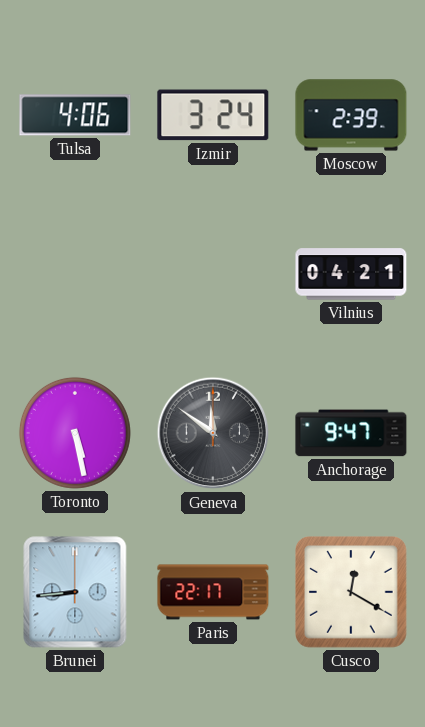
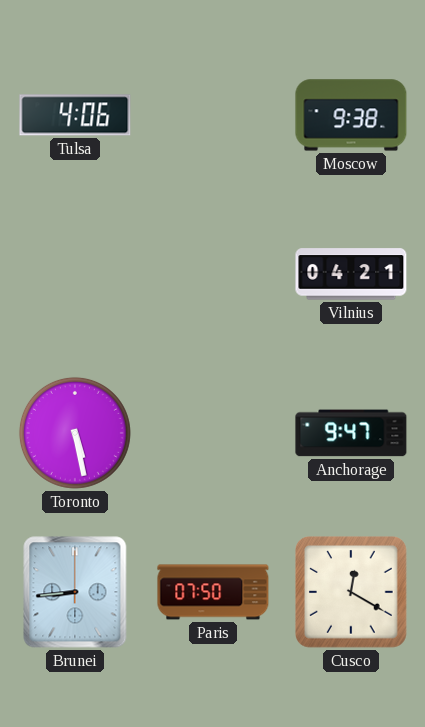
Izmir: 3:24 -> none
Moscow: 2:39 -> 9:38
Geneva: 11:51 -> none
Paris: 22:17 -> 07:50
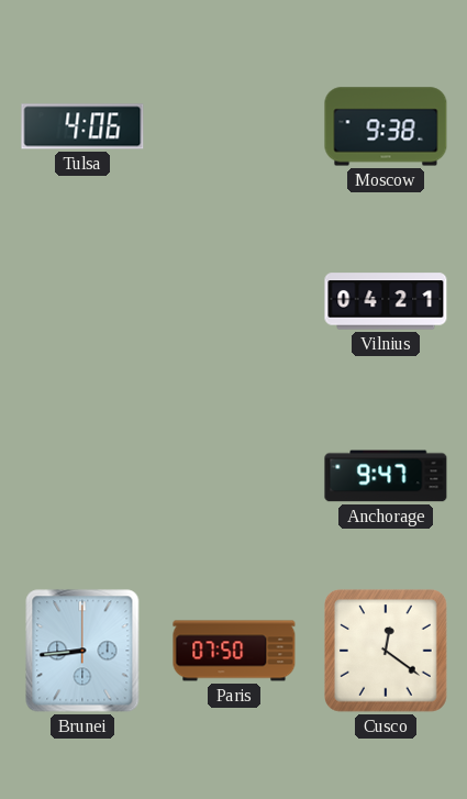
Toronto: 5:28 -> none
Cusco: 12:20 -> 12:21
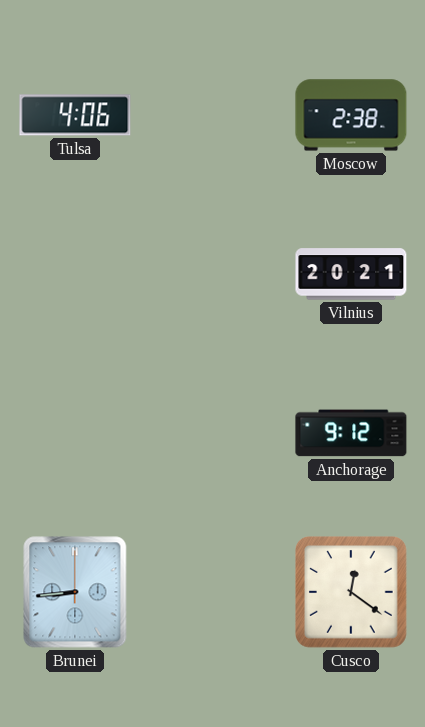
Moscow: 9:38 -> 2:38
Vilnius: 04:21 -> 20:21
Anchorage: 9:47 -> 9:12
Paris: 07:50 -> none
